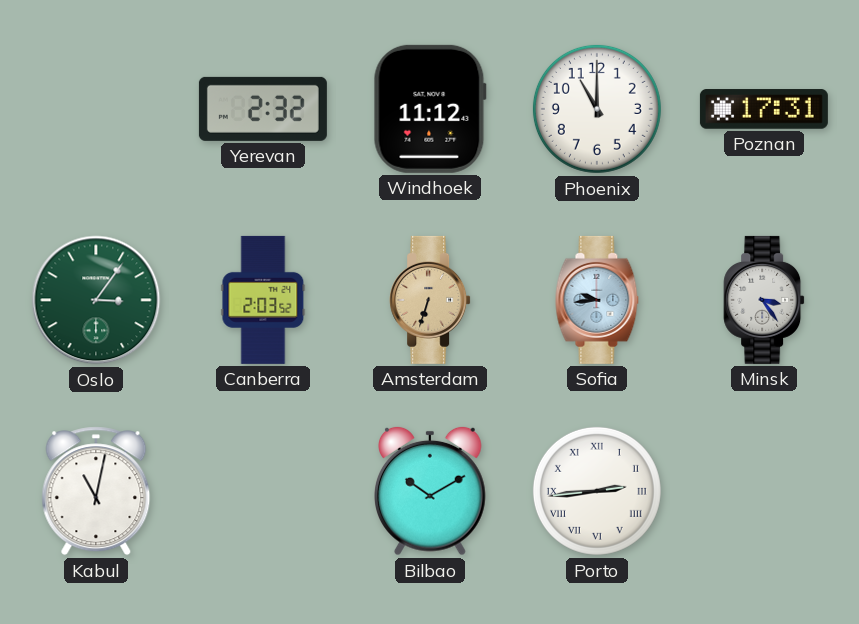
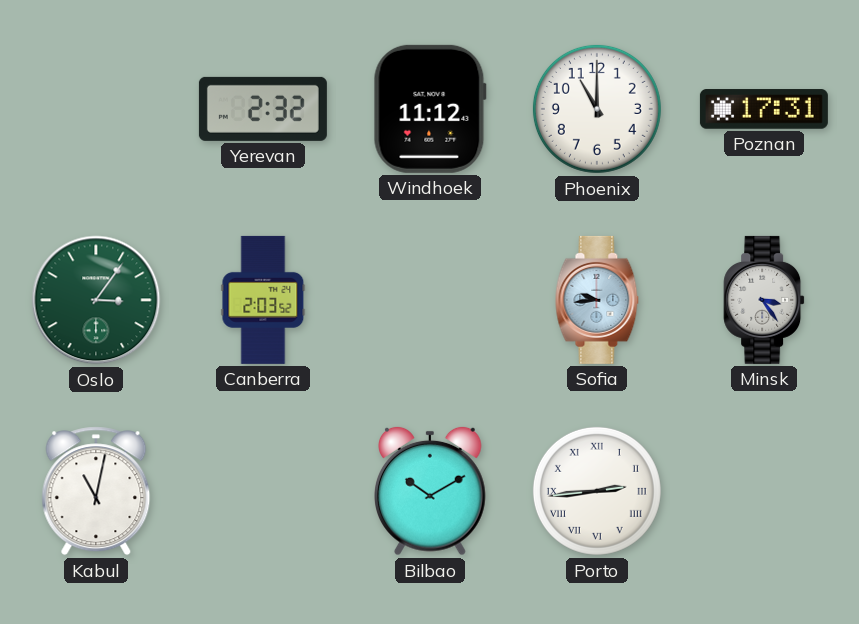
Amsterdam: 6:33 -> none
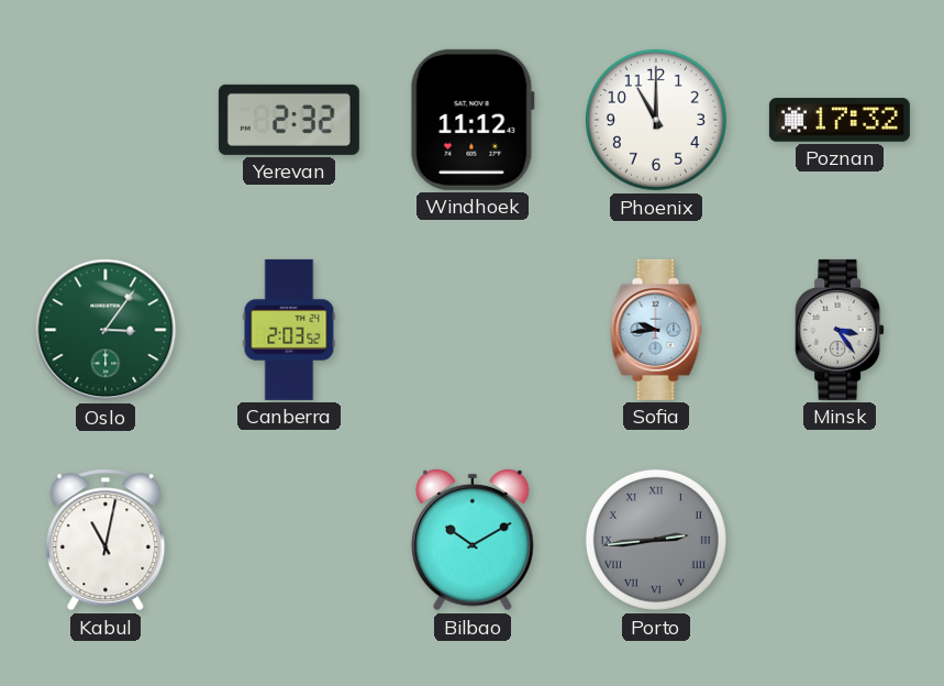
Poznan: 17:31 -> 17:32
Porto dial: white -> grey
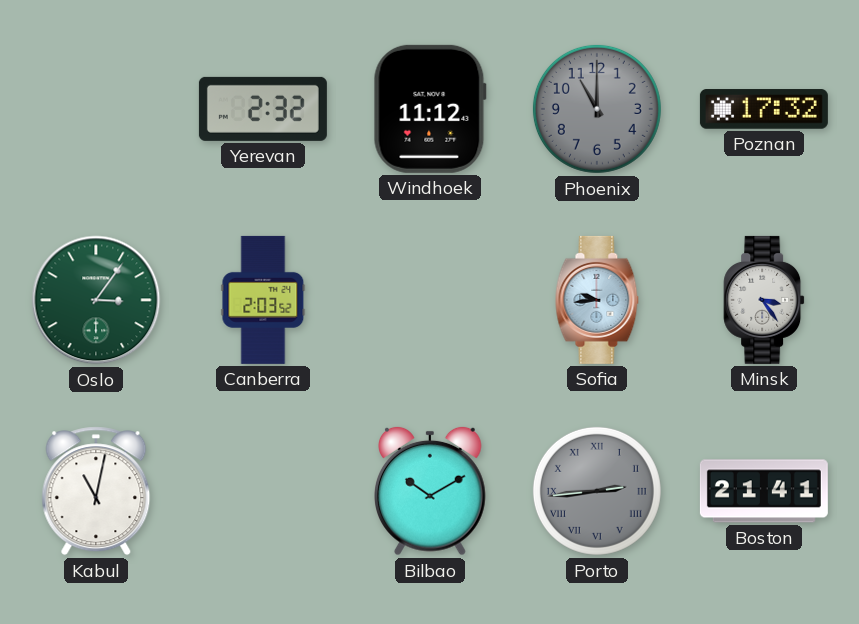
Phoenix dial: white -> grey
Boston: none -> 21:41
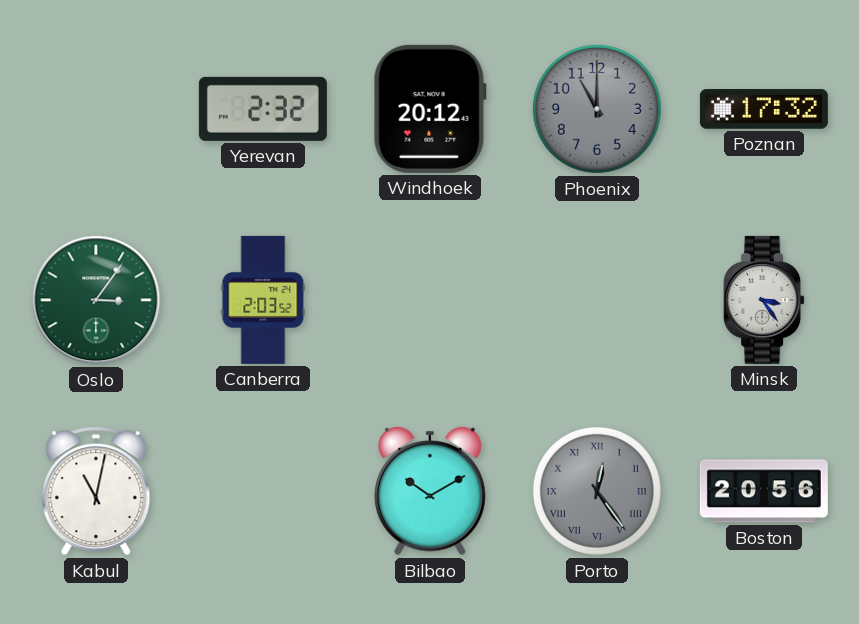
Windhoek: 11:12 -> 20:12
Sofia: 9:44 -> none
Porto: 2:44 -> 12:24
Boston: 21:41 -> 20:56
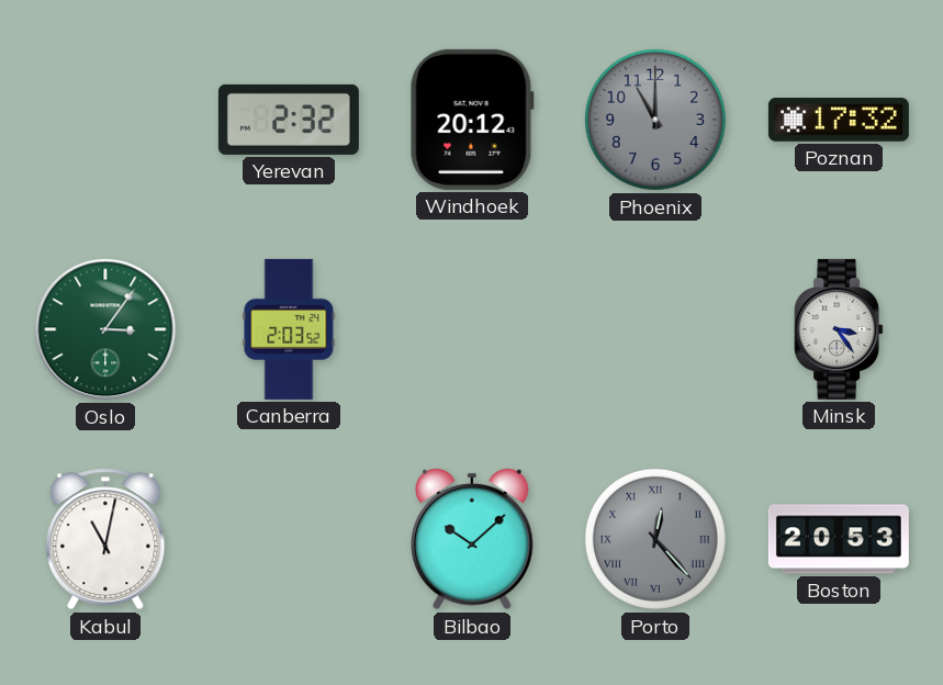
Bilbao: 10:10 -> 10:08
Porto: 12:24 -> 12:23
Boston: 20:56 -> 20:53
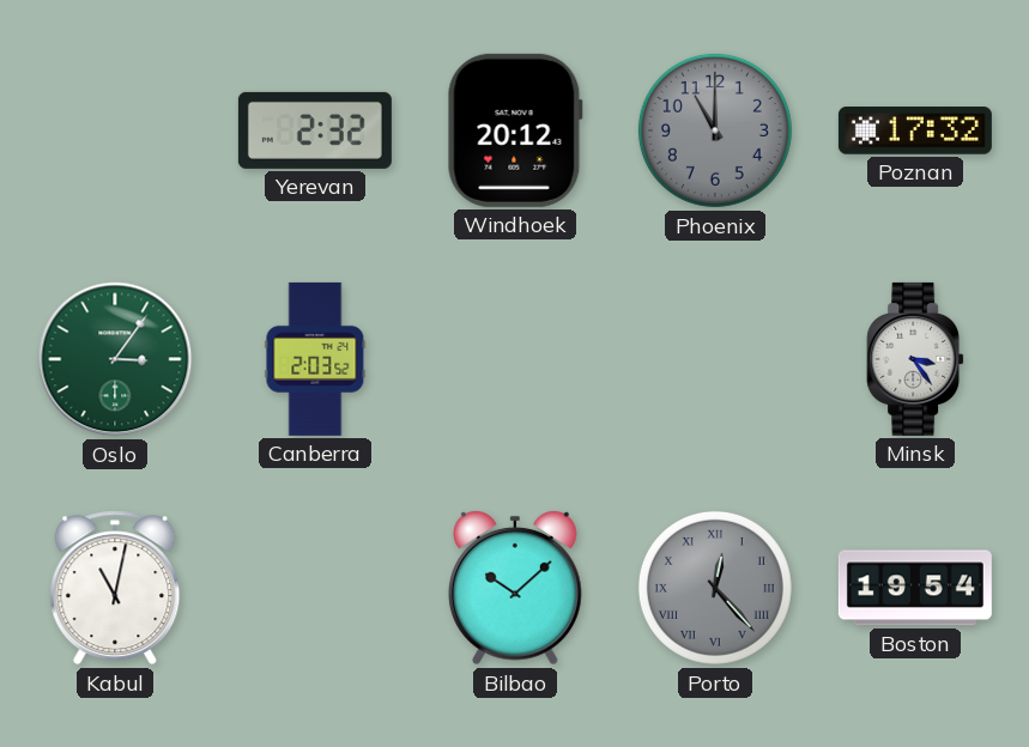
Boston: 20:53 -> 19:54
